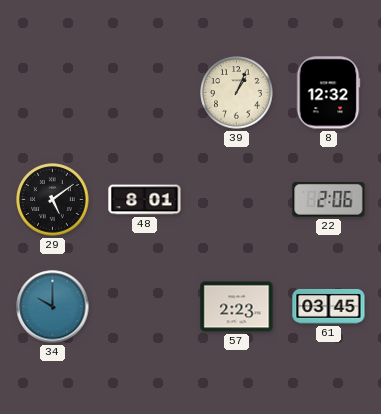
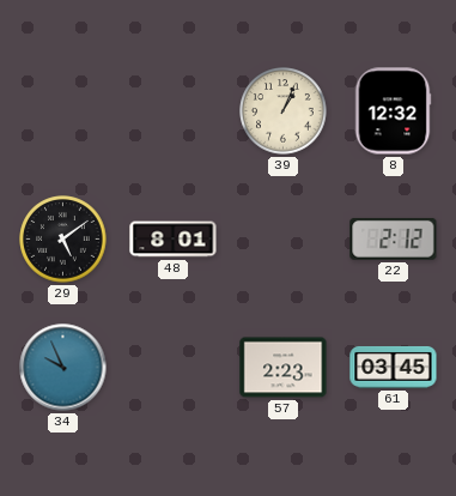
22: 2:06 -> 2:12
34: 10:00 -> 9:56
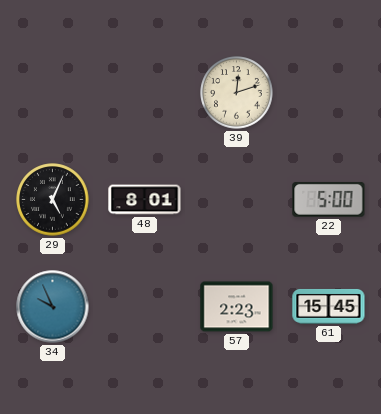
39: 1:04 -> 12:12
8: 12:32 -> none
29: 5:09 -> 5:04
22: 2:12 -> 5:00
61: 03:45 -> 15:45
